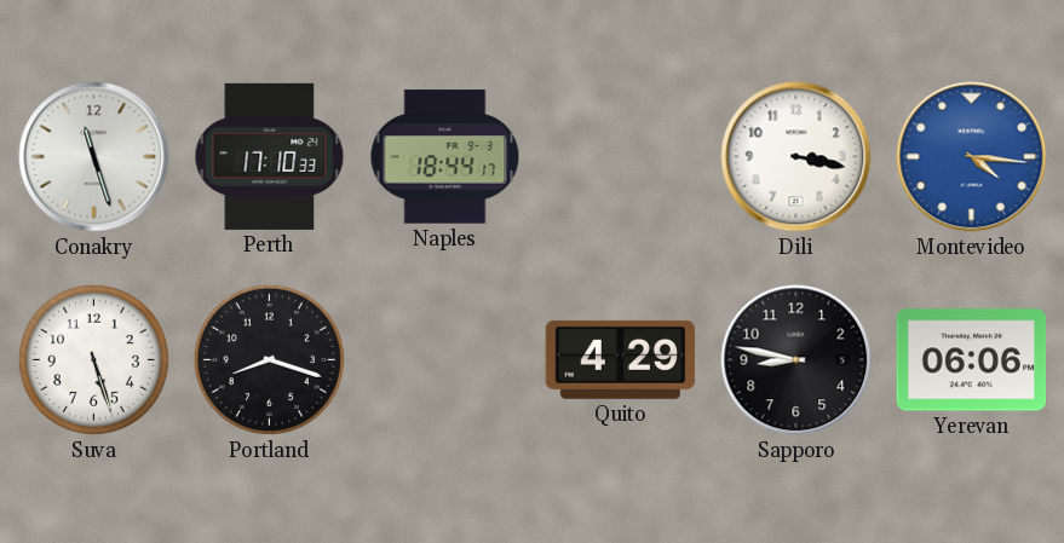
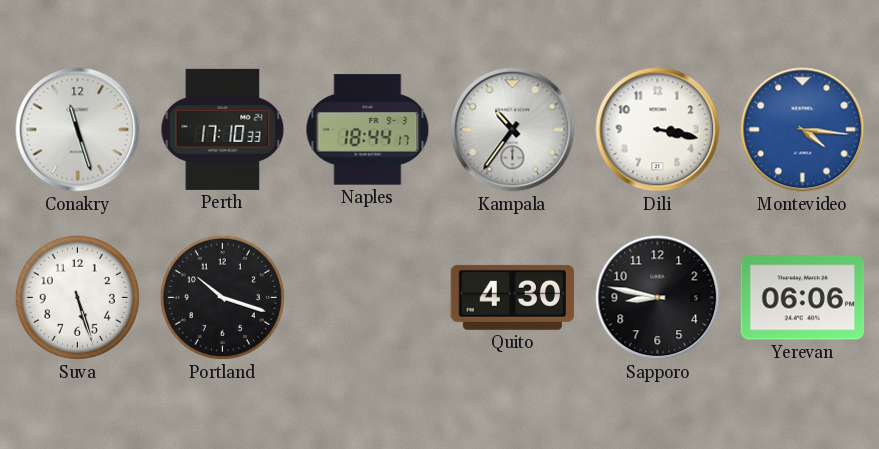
Kampala: none -> 10:36
Portland: 8:18 -> 10:18
Quito: 4:29 -> 4:30
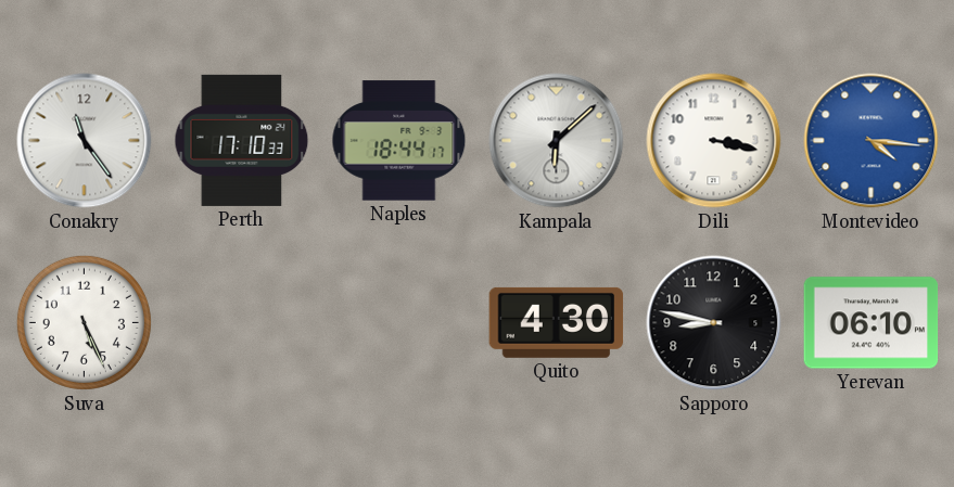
Conakry: 11:27 -> 11:24
Kampala: 10:36 -> 6:08
Suva: 5:27 -> 5:26
Portland: 10:18 -> none
Yerevan: 06:06 -> 06:10
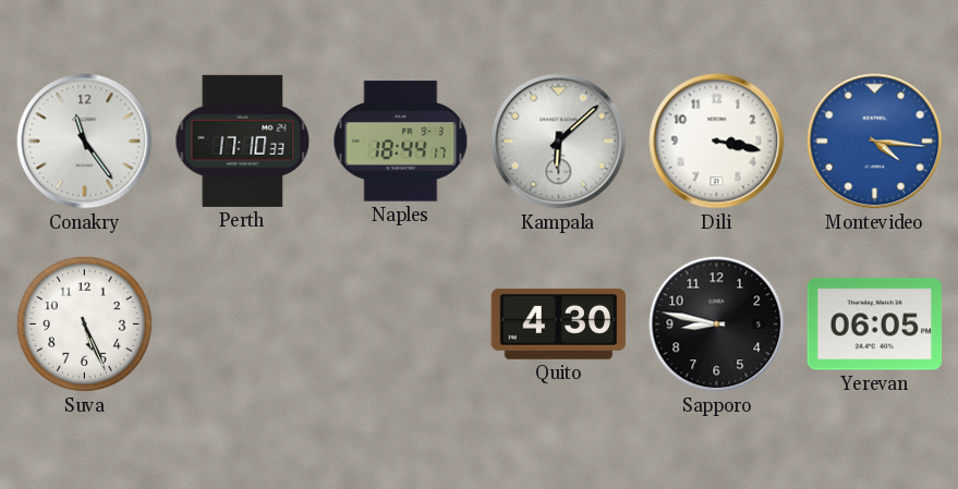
Yerevan: 06:10 -> 06:05
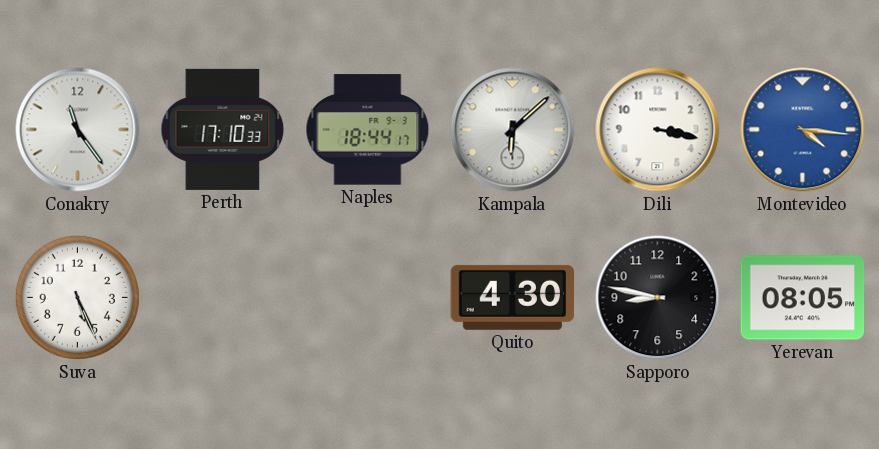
Yerevan: 06:05 -> 08:05
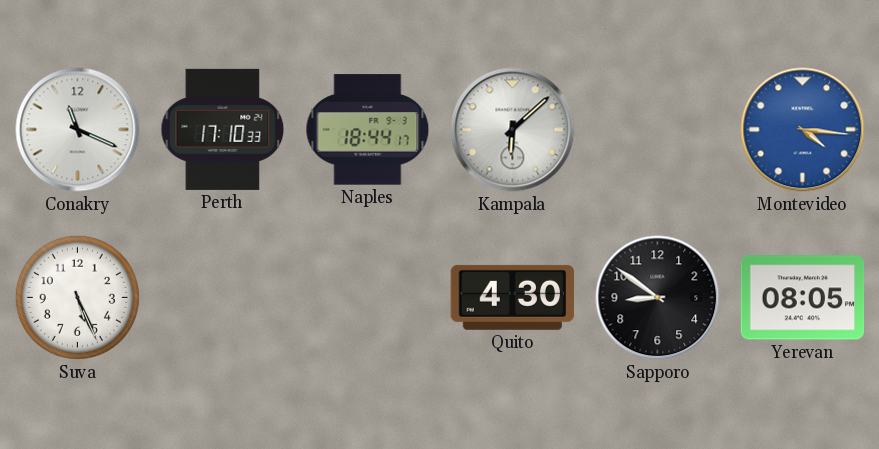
Conakry: 11:24 -> 11:19
Dili: 3:17 -> none
Sapporo: 8:47 -> 8:51
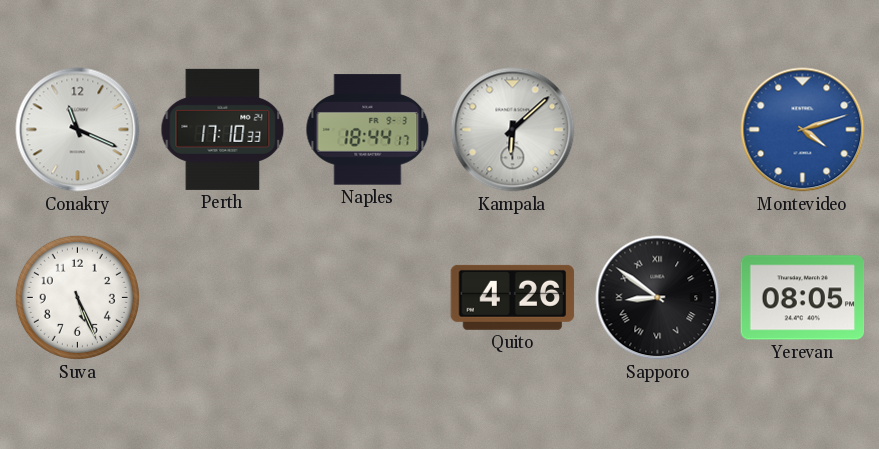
Montevideo: 4:16 -> 4:12
Quito: 4:30 -> 4:26
Sapporo numerals: Arabic -> Roman
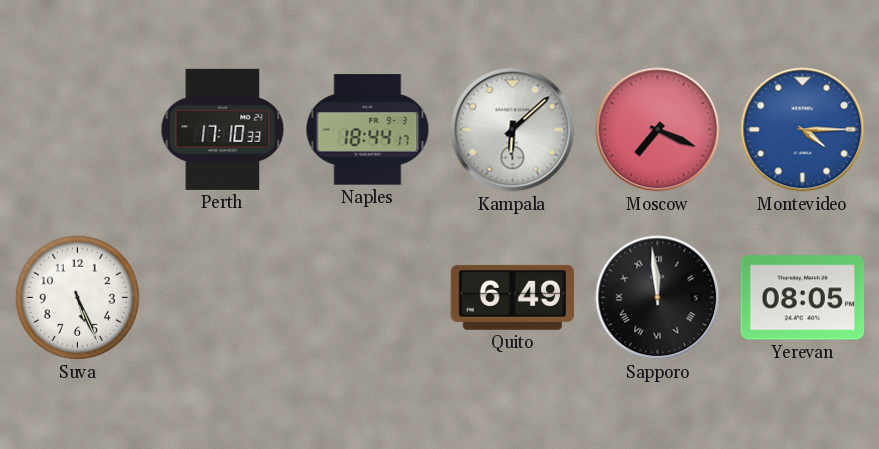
Conakry: 11:19 -> none
Moscow: none -> 7:19
Montevideo: 4:12 -> 4:15
Quito: 4:26 -> 6:49
Sapporo: 8:51 -> 11:59
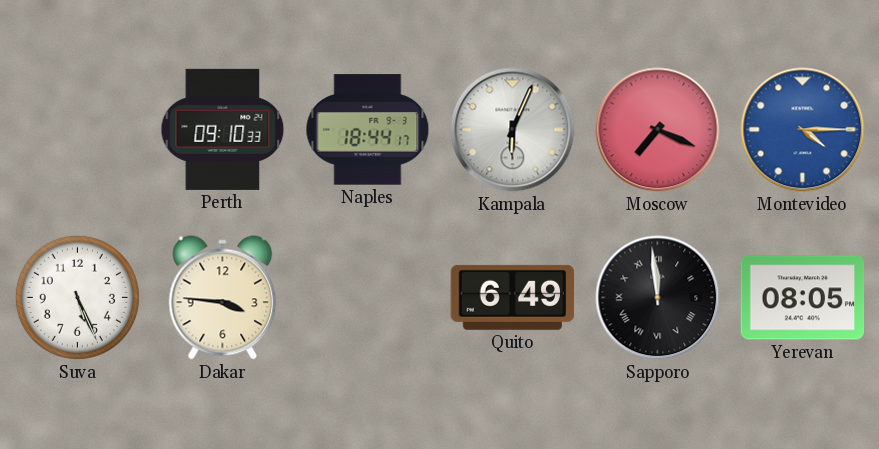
Perth: 17:10 -> 09:10
Kampala: 6:08 -> 6:04
Dakar: none -> 3:46
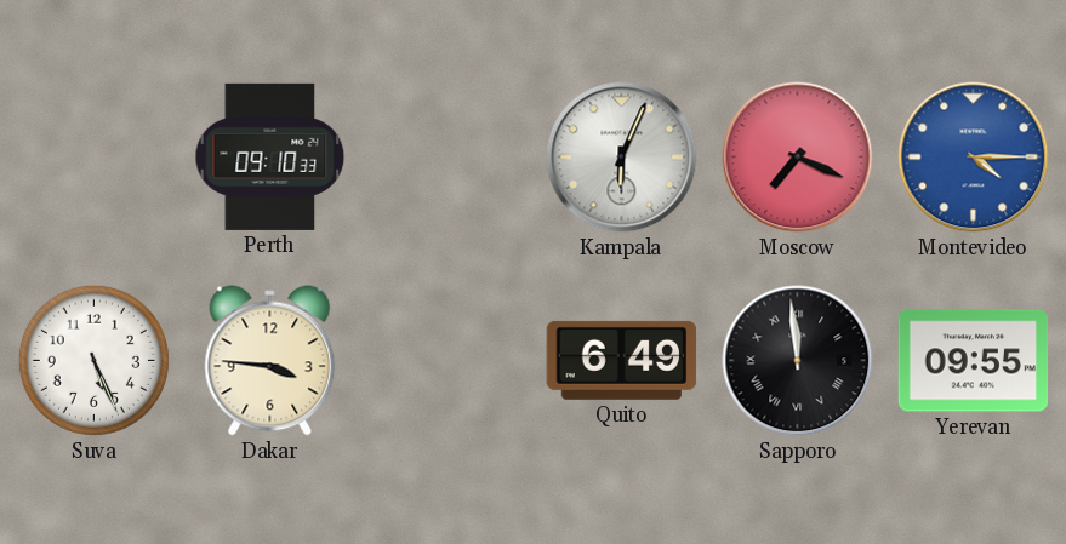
Naples: 18:44 -> none
Yerevan: 08:05 -> 09:55
